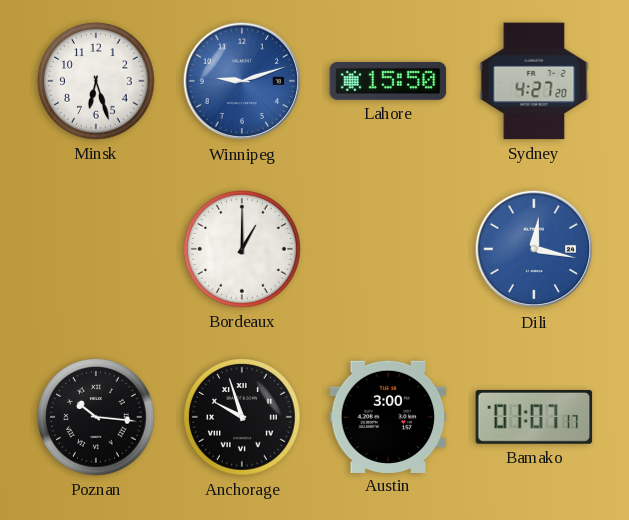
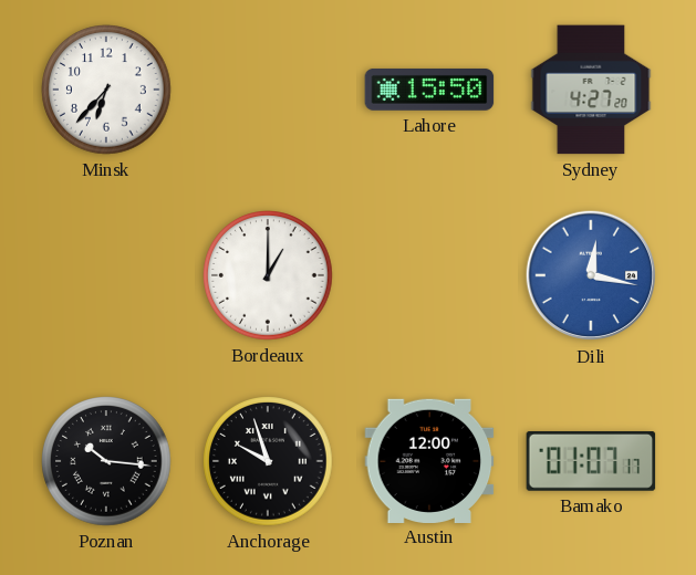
Minsk: 6:27 -> 6:37
Winnipeg: 9:12 -> none
Austin: 3:00 -> 12:00
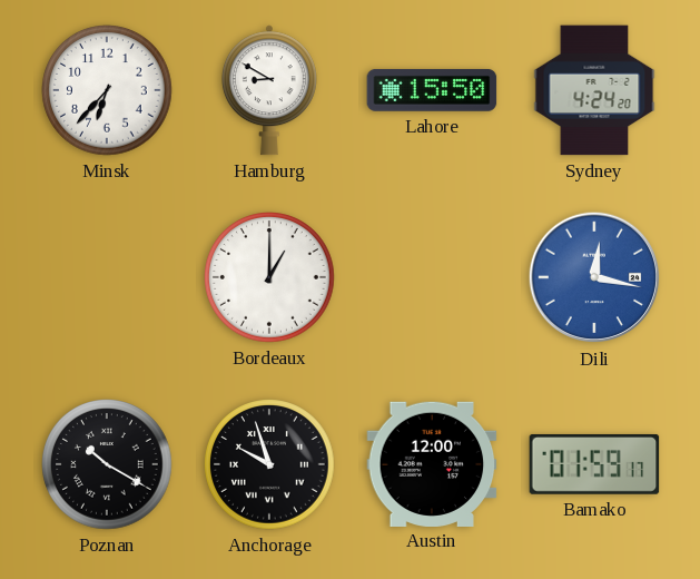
Hamburg: none -> 8:50
Sydney: 4:27 -> 4:24
Poznan: 10:16 -> 10:20
Bamako: 01:07 -> 01:59
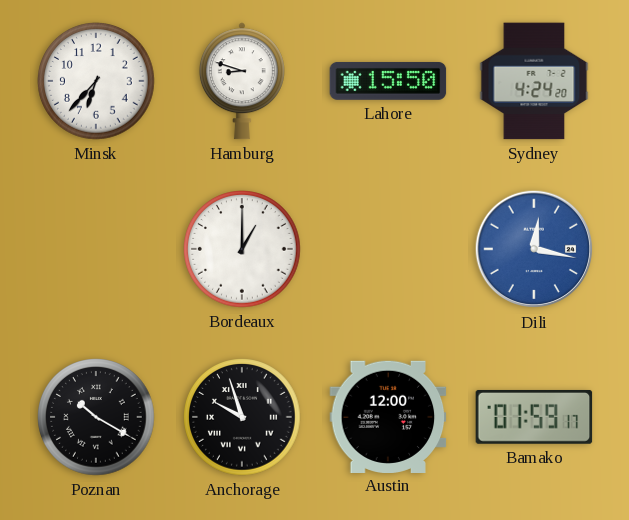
Hamburg: 8:50 -> 8:48
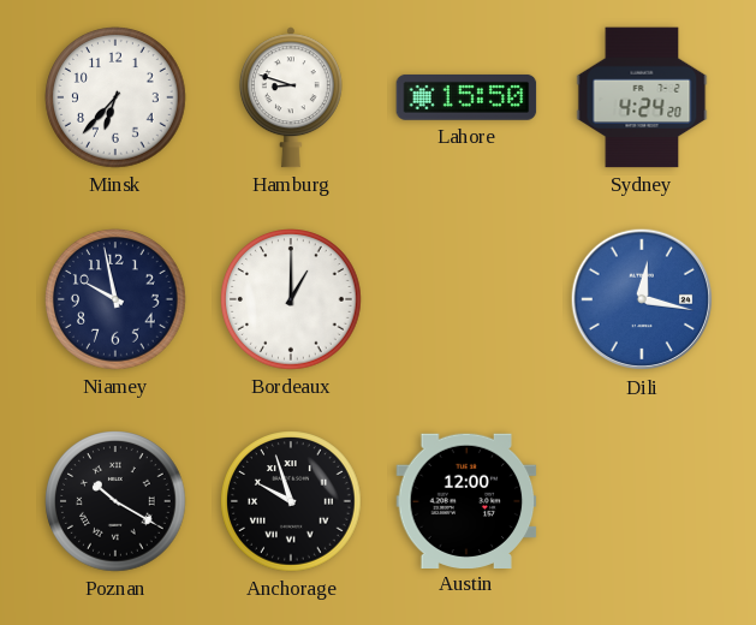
Niamey: none -> 9:58
Bamako: 01:59 -> none
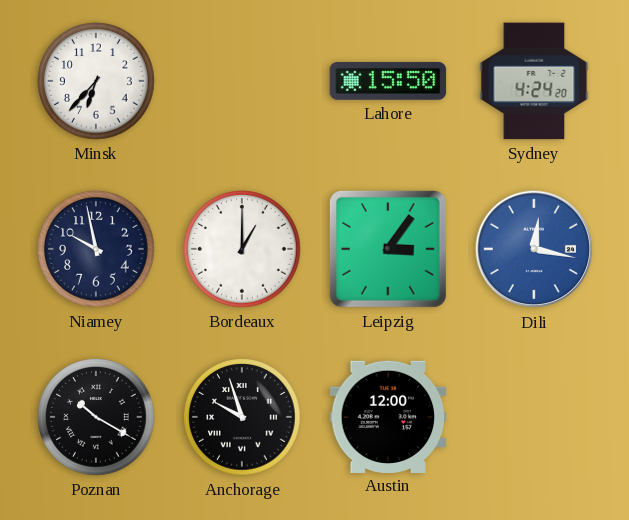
Hamburg: 8:48 -> none
Leipzig: none -> 3:06
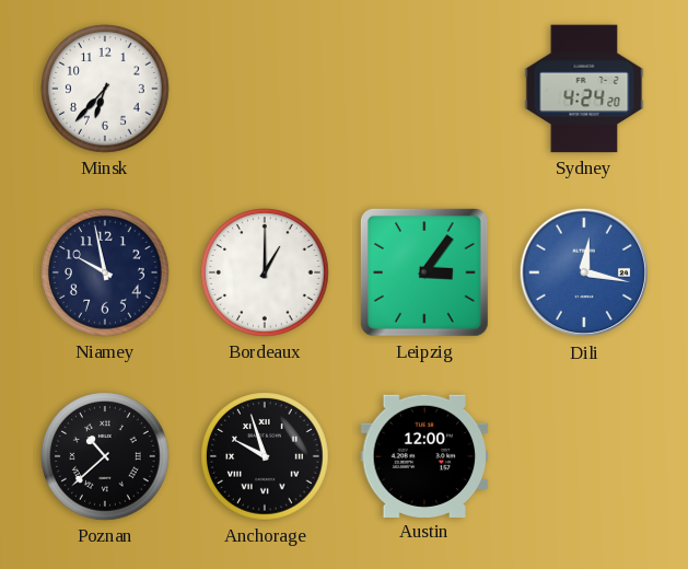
Lahore: 15:50 -> none
Poznan: 10:20 -> 10:38
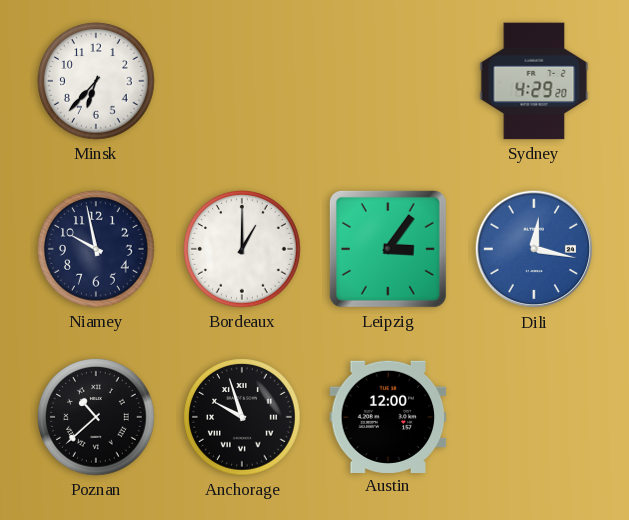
Sydney: 4:24 -> 4:29
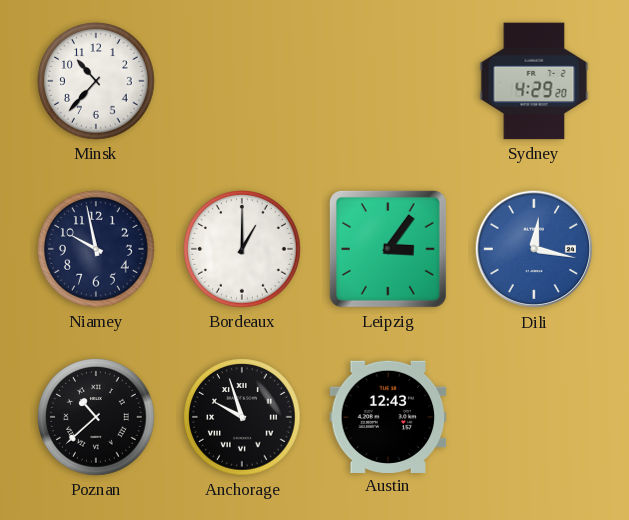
Minsk: 6:37 -> 10:37
Austin: 12:00 -> 12:43
